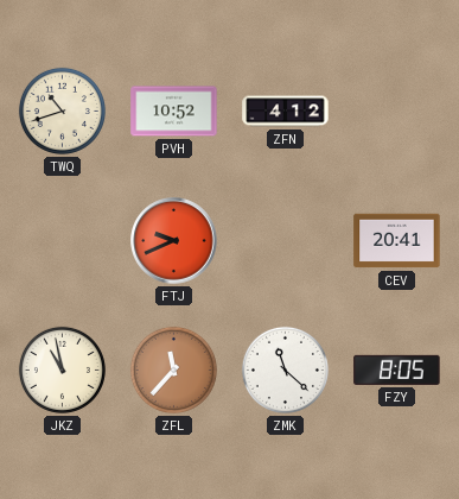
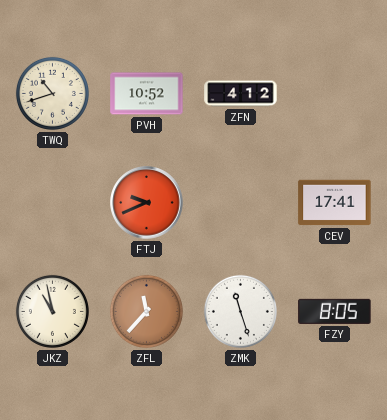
CEV: 20:41 -> 17:41
ZMK: 11:22 -> 11:27
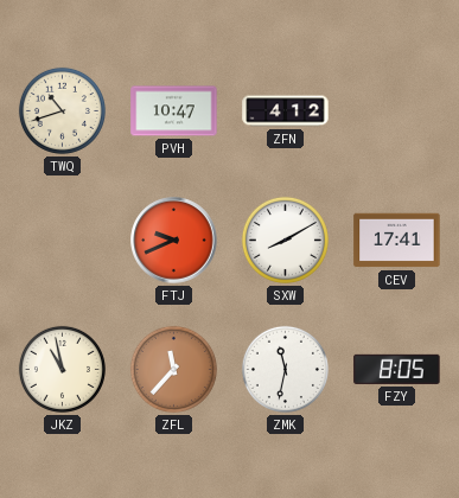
PVH: 10:52 -> 10:47
SXW: none -> 8:10
ZMK: 11:27 -> 11:32
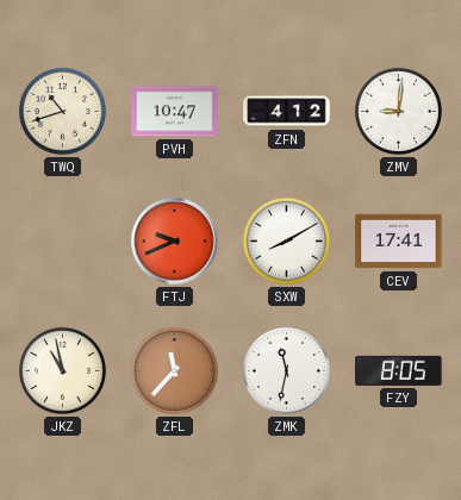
ZMV: none -> 9:01
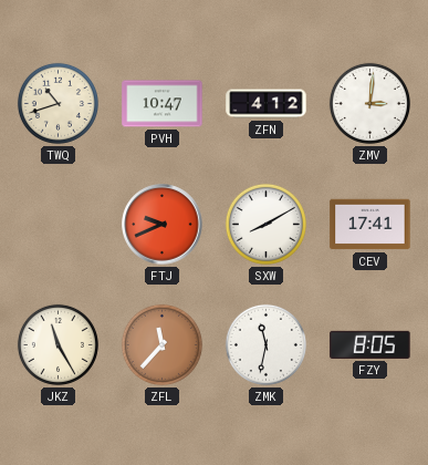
ZMV: 9:01 -> 3:01
JKZ: 10:58 -> 11:25
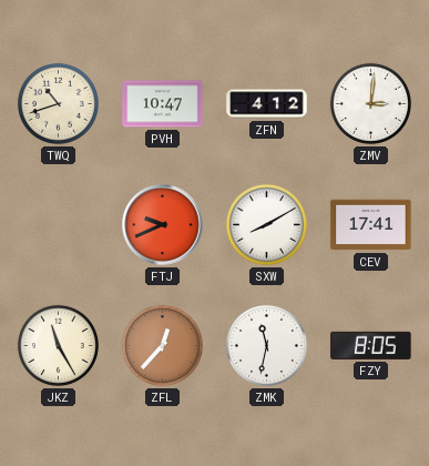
ZFL: 11:37 -> 12:37
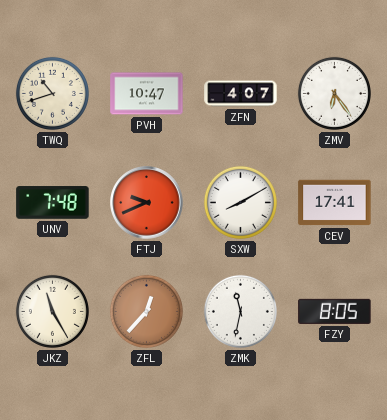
ZFN: 4:12 -> 4:07
ZMV: 3:01 -> 6:24
UNV: none -> 7:48
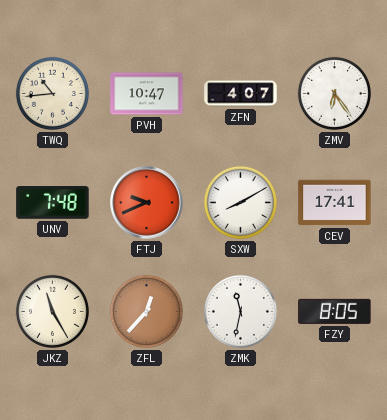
TWQ: 10:42 -> 10:44
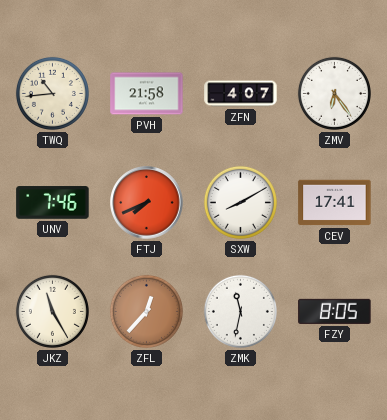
PVH: 10:47 -> 21:58
UNV: 7:48 -> 7:46
FTJ: 9:41 -> 7:41
